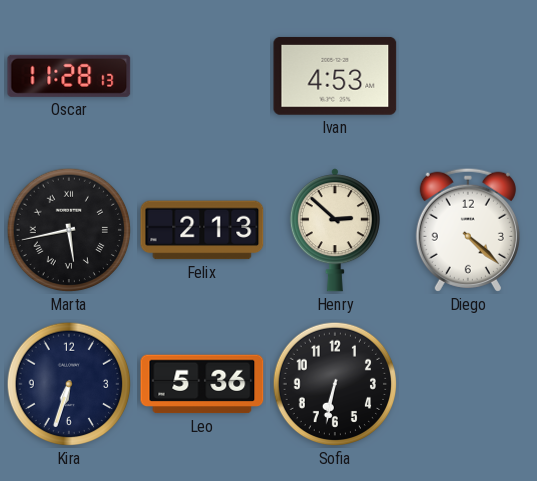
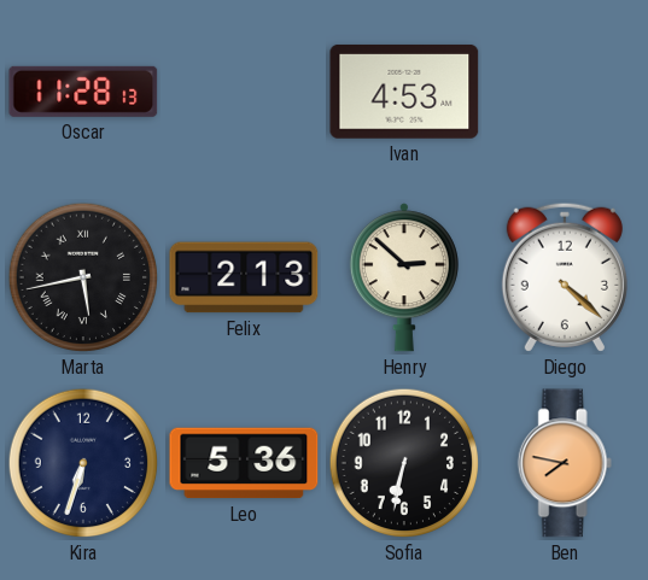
Ben: none -> 7:47
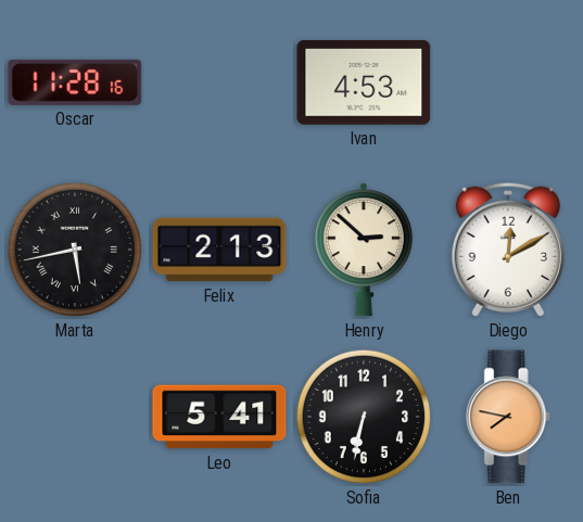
Oscar: 11:28:13 -> 11:28:16
Diego: 4:22 -> 12:10
Kira: 6:33 -> none
Leo: 5:36 -> 5:41
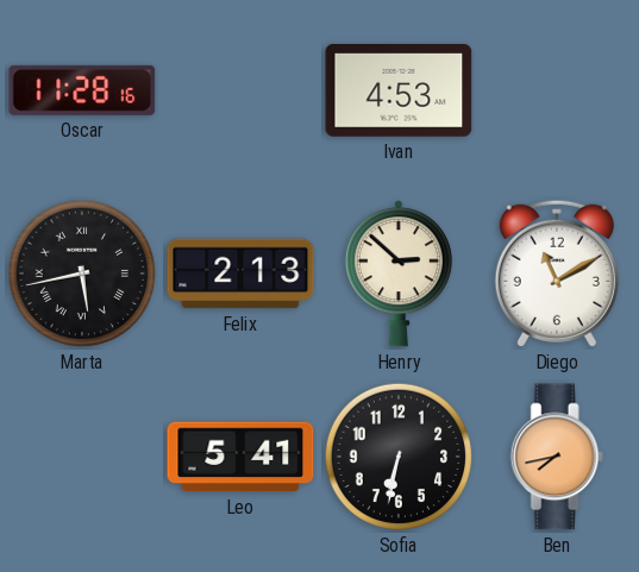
Diego: 12:10 -> 11:10
Ben: 7:47 -> 7:43
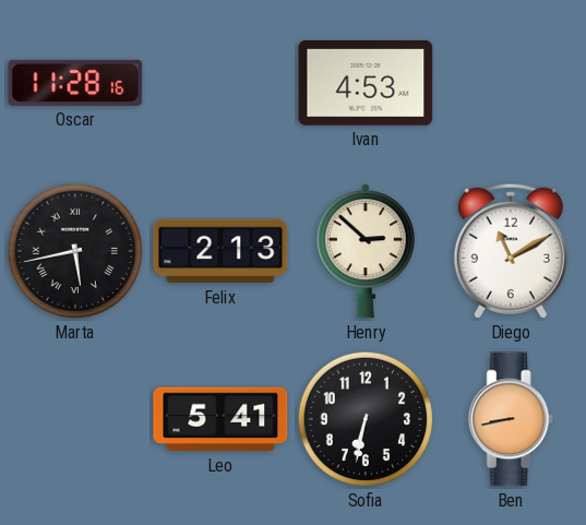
Ben: 7:43 -> 8:43
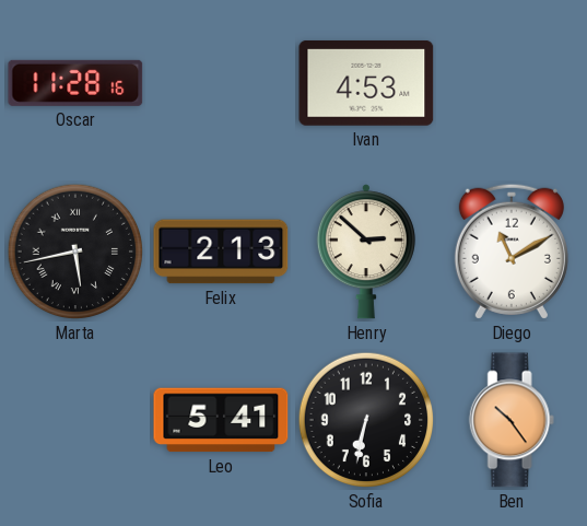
Ben: 8:43 -> 10:24
